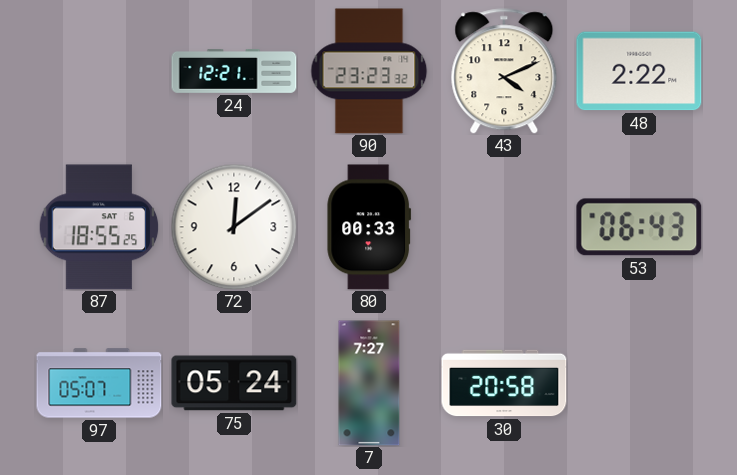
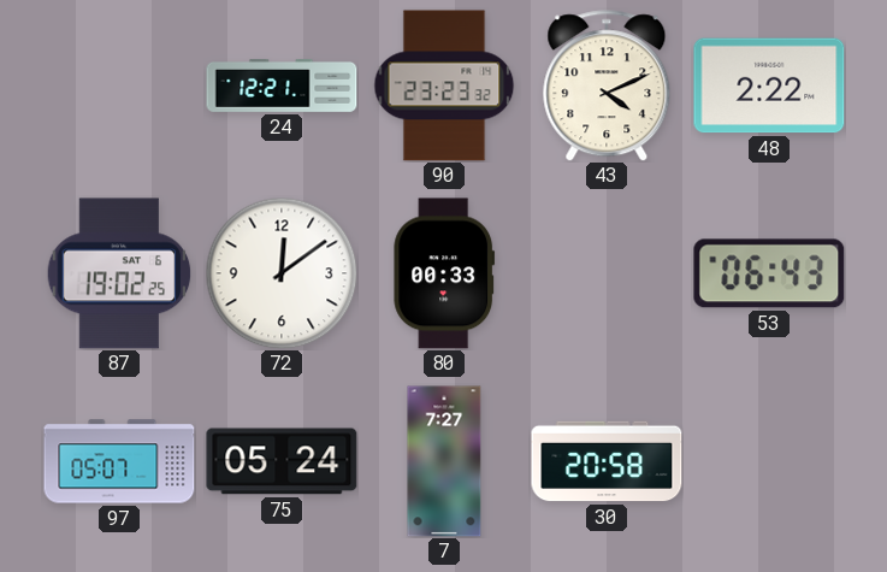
87: 18:55 -> 19:02
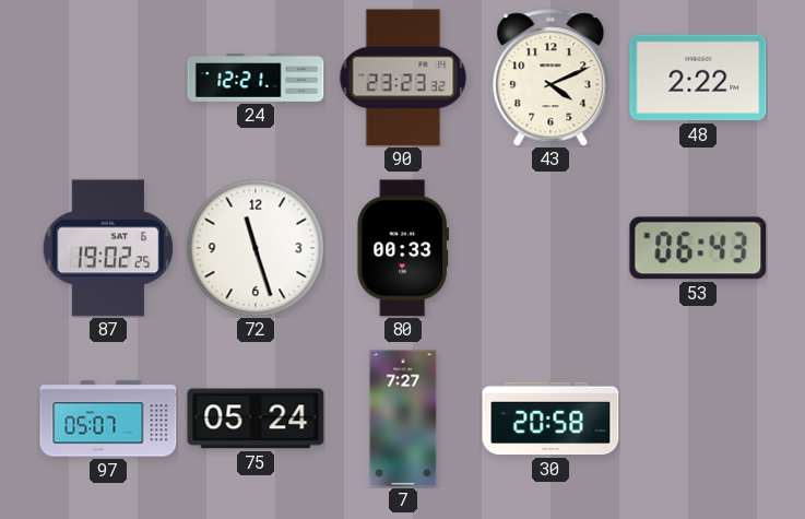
72: 12:09 -> 11:27
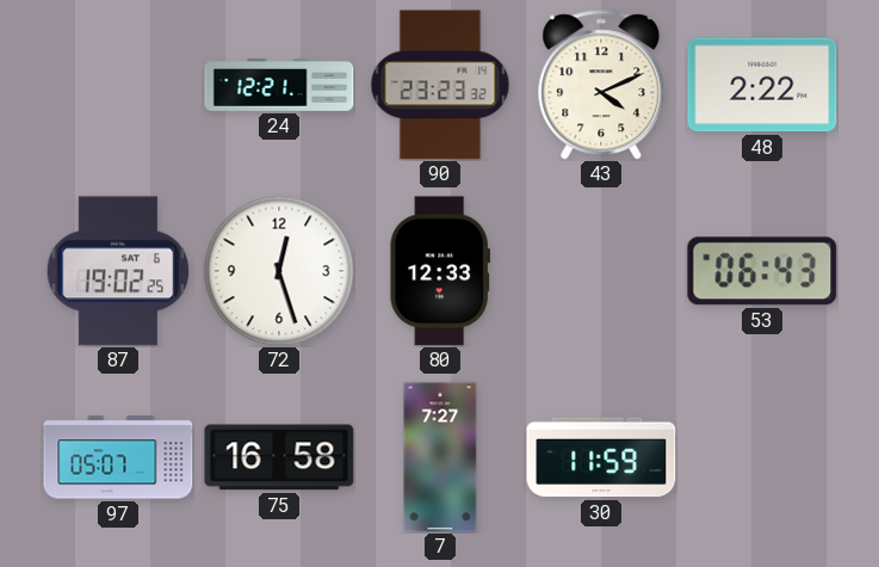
72: 11:27 -> 12:27
80: 00:33 -> 12:33
75: 05:24 -> 16:58
30: 20:58 -> 11:59
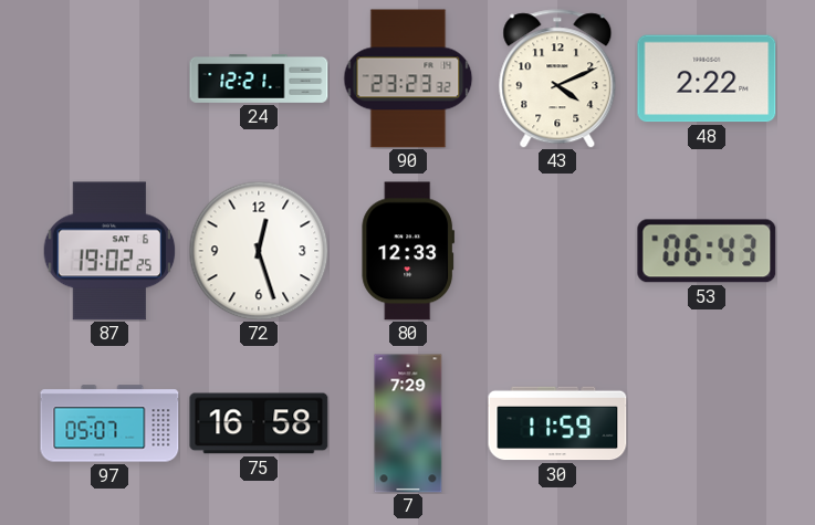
7: 7:27 -> 7:29
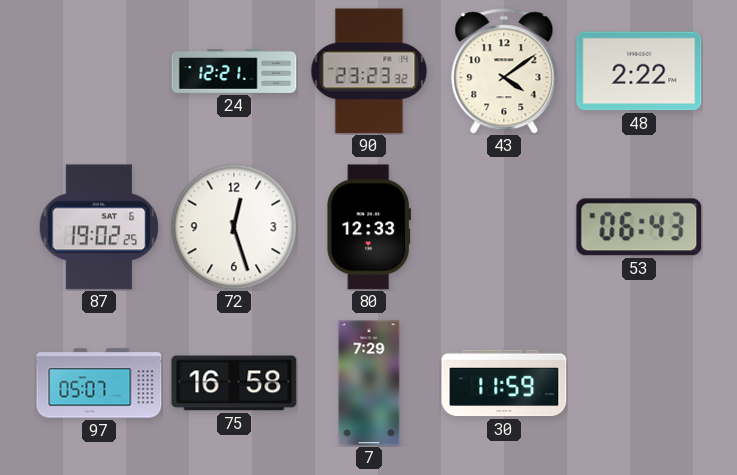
43: 4:11 -> 4:09
